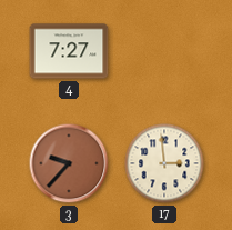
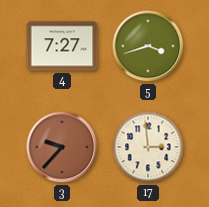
5: none -> 3:42
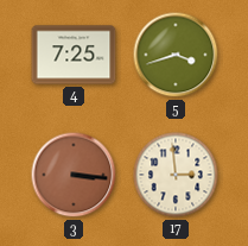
4: 7:27 -> 7:25
3: 9:37 -> 3:16
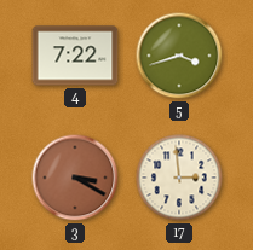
4: 7:25 -> 7:22
3: 3:16 -> 3:20
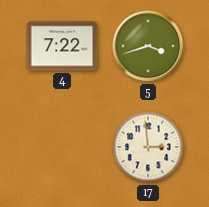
3: 3:20 -> none
